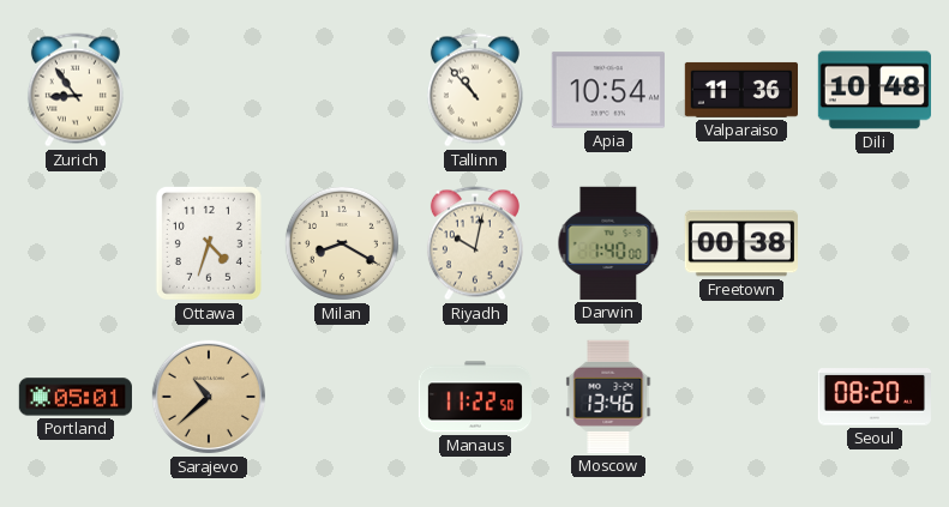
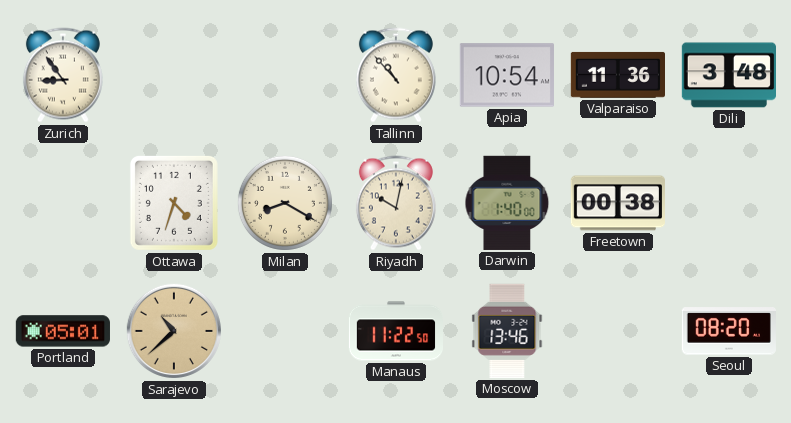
Dili: 10:48 -> 3:48
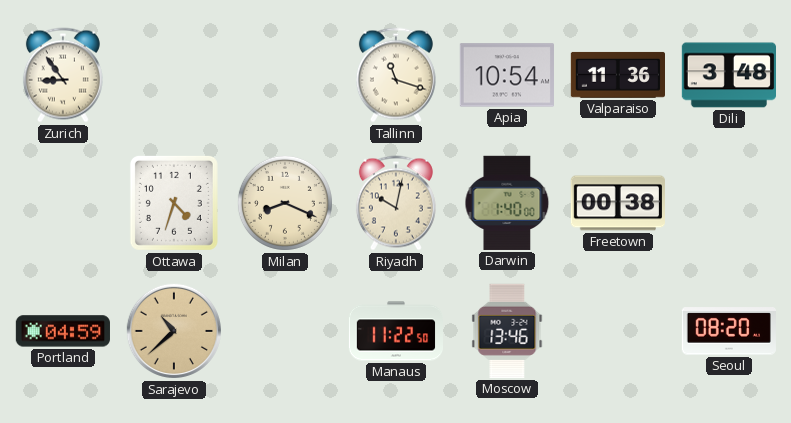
Tallinn: 10:53 -> 11:18
Milan: 8:20 -> 8:19
Portland: 05:01 -> 04:59
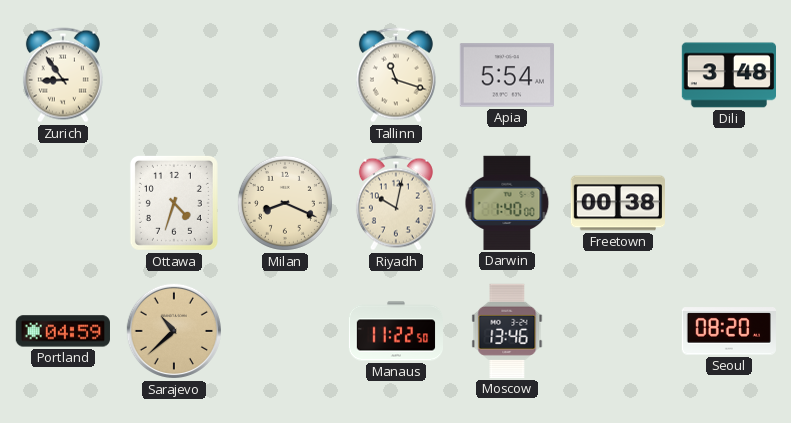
Apia: 10:54 -> 5:54
Valparaiso: 11:36 -> none
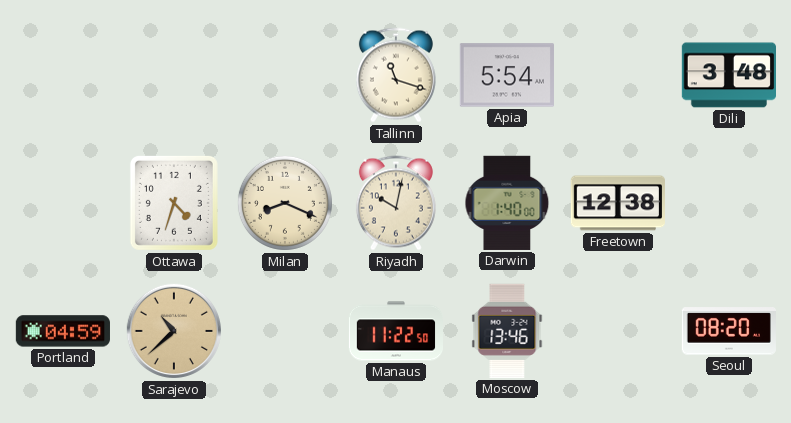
Zurich: 8:54 -> none
Freetown: 00:38 -> 12:38
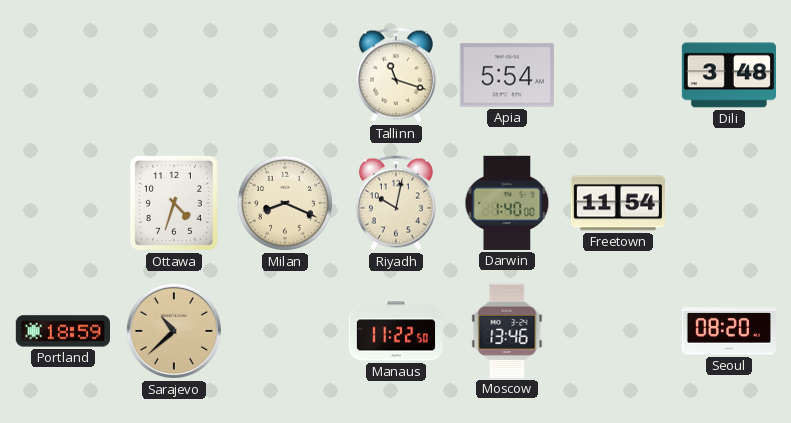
Freetown: 12:38 -> 11:54
Portland: 04:59 -> 18:59
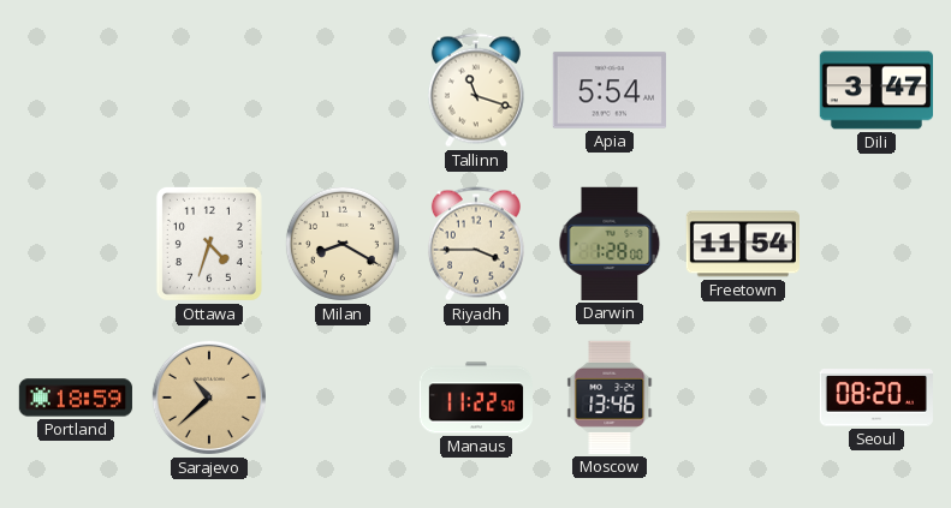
Dili: 3:48 -> 3:47
Milan: 8:19 -> 8:20
Riyadh: 10:02 -> 3:45
Darwin: 1:40 -> 1:28
